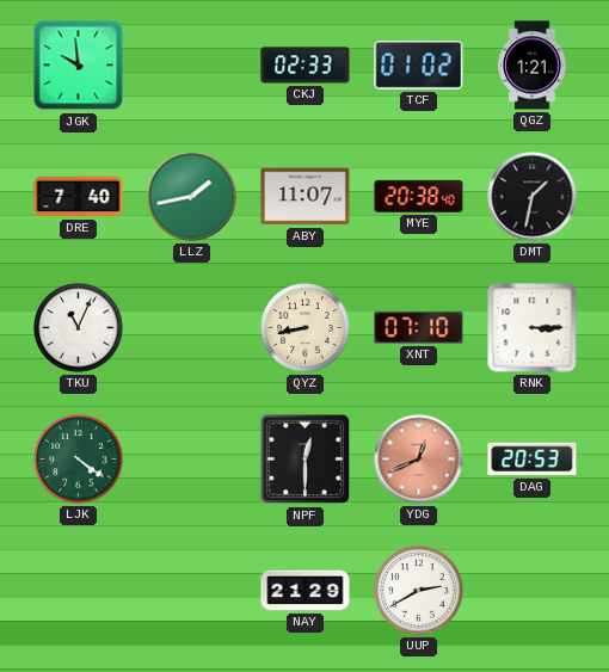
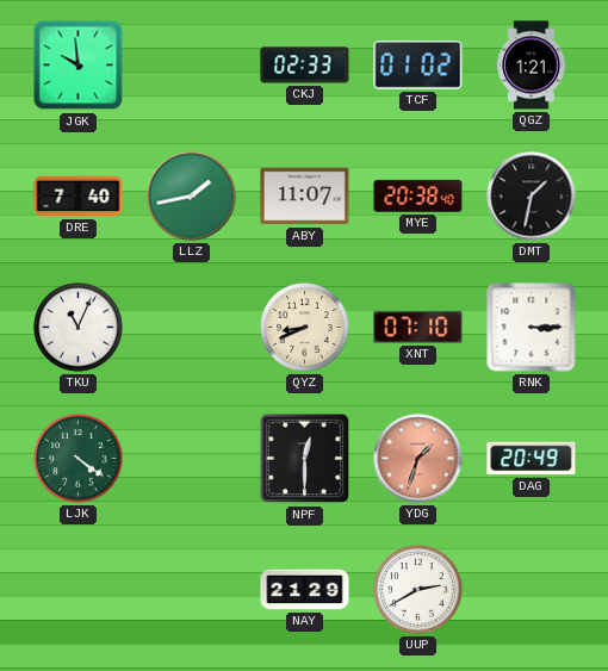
QYZ: 8:43 -> 8:41
YDG: 12:41 -> 1:33
DAG: 20:53 -> 20:49
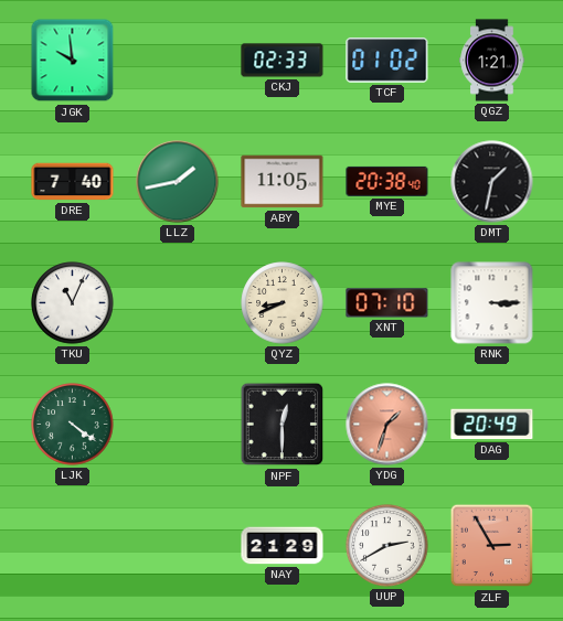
ABY: 11:07 -> 11:05
ZLF: none -> 2:55
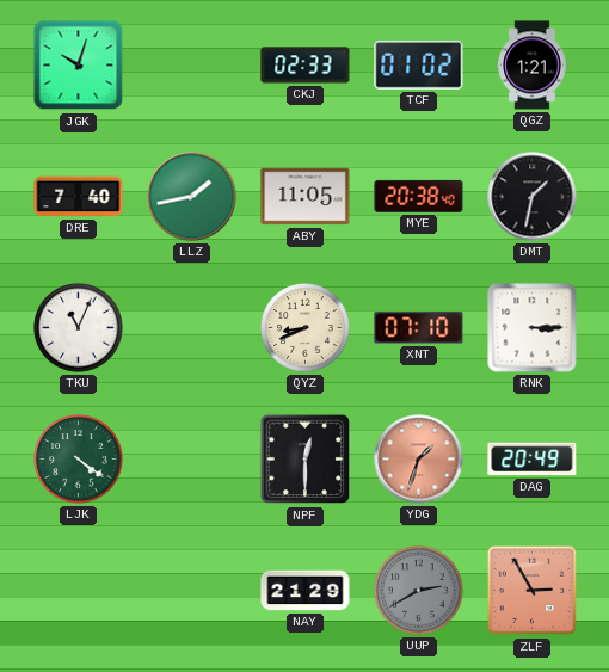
JGK: 9:59 -> 10:03
UUP dial: white -> grey
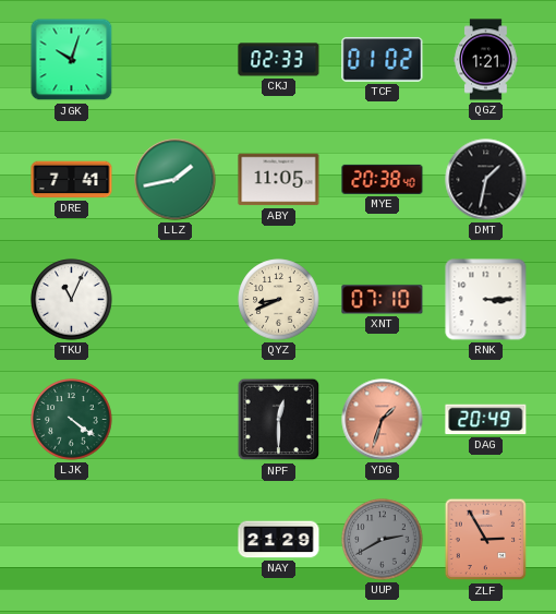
DRE: 7:40 -> 7:41
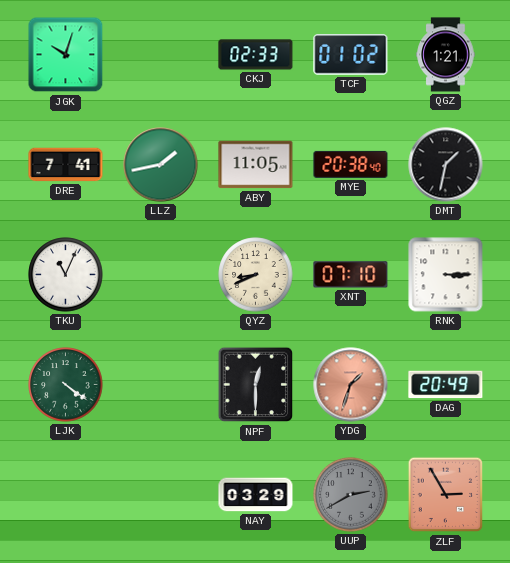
NAY: 21:29 -> 03:29
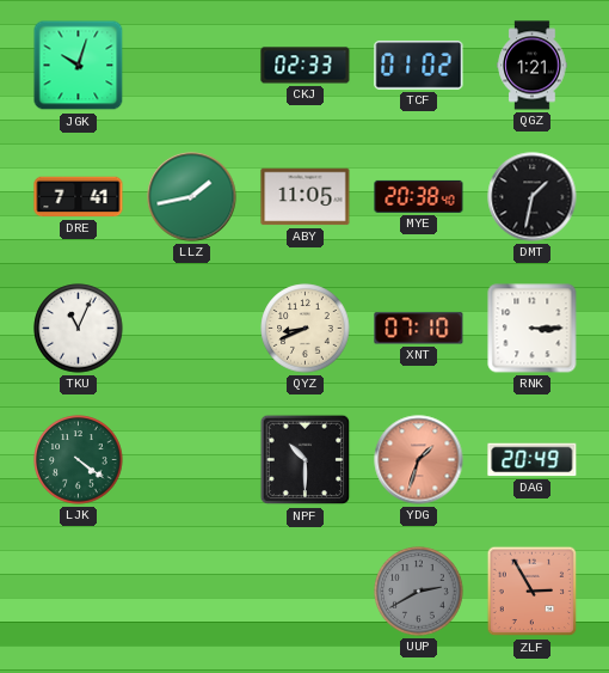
NPF: 12:30 -> 10:30
NAY: 03:29 -> none
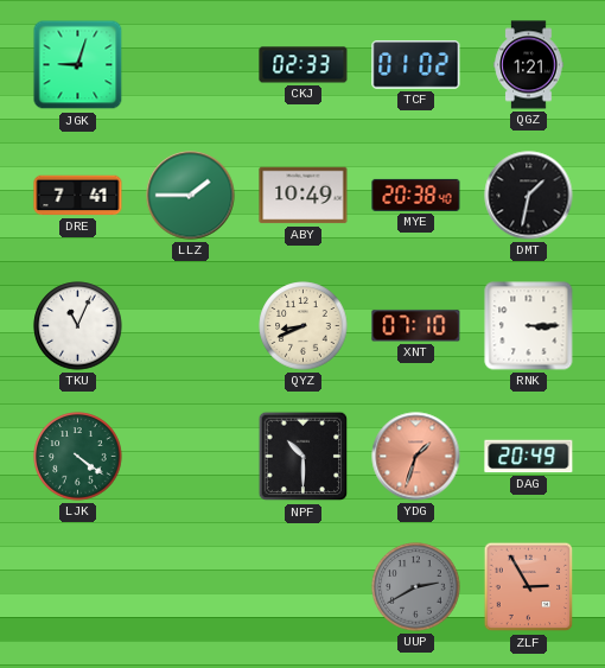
JGK: 10:03 -> 9:03
LLZ: 1:43 -> 1:45
ABY: 11:05 -> 10:49
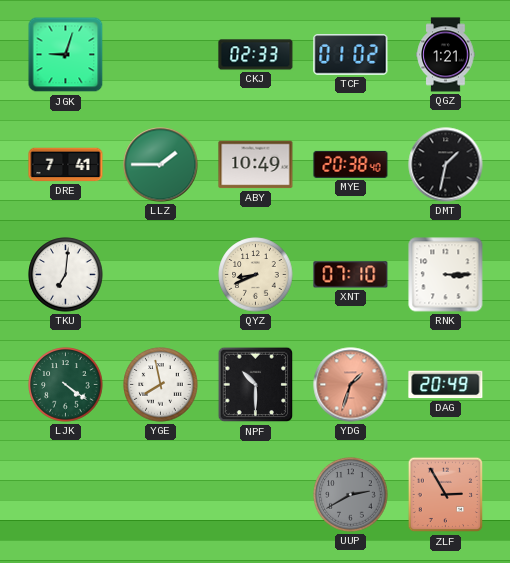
TKU: 11:04 -> 7:01
YGE: none -> 7:58
